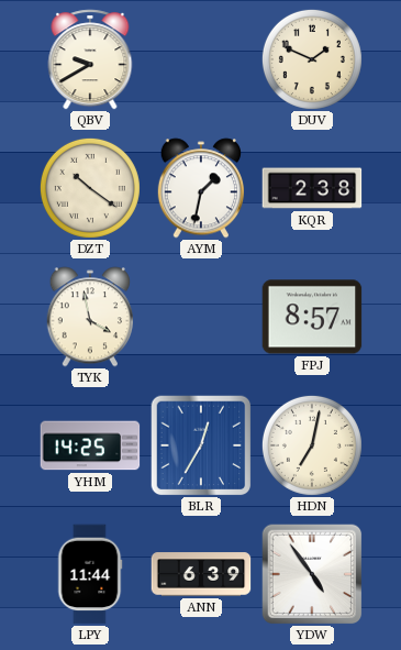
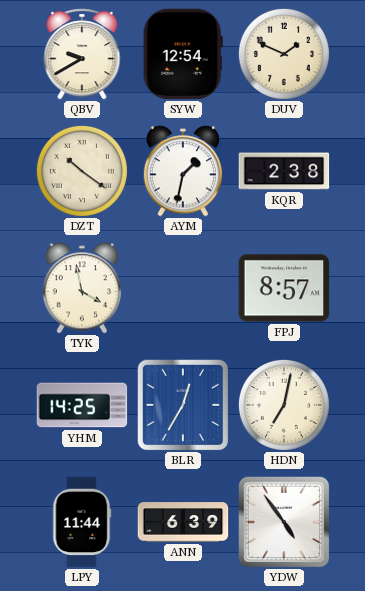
SYW: none -> 12:54
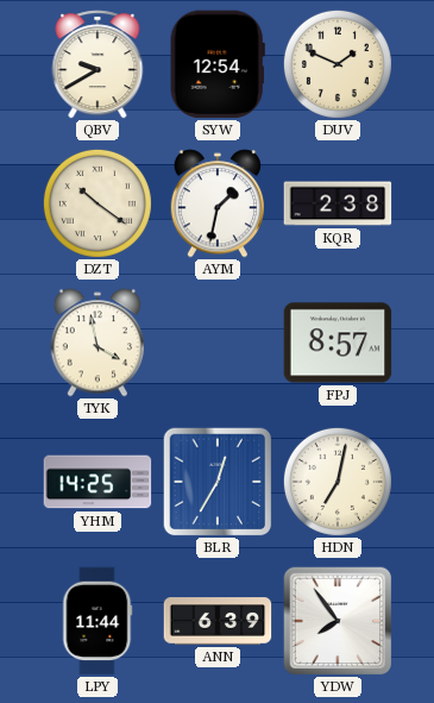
YDW: 4:54 -> 7:54
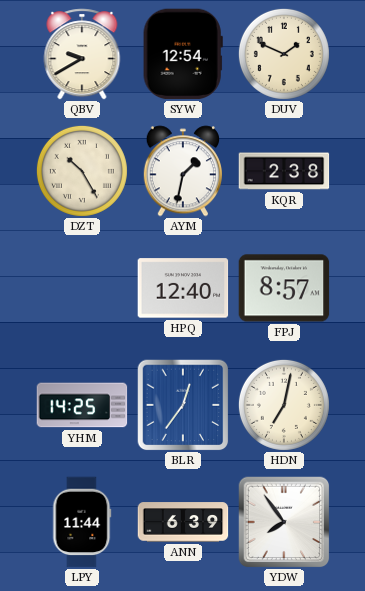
DZT: 10:21 -> 10:25
TYK: 3:58 -> none
HPQ: none -> 12:40
BLR: 12:35 -> 12:36
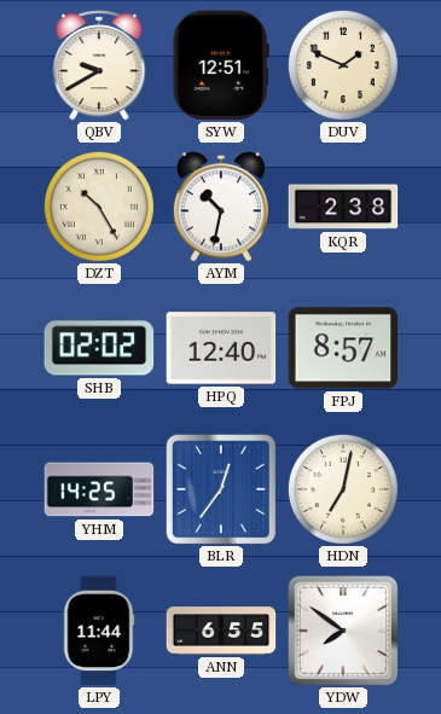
SYW: 12:54 -> 12:51
AYM: 1:32 -> 10:32
SHB: none -> 02:02
ANN: 6:39 -> 6:55
YDW: 7:54 -> 7:51
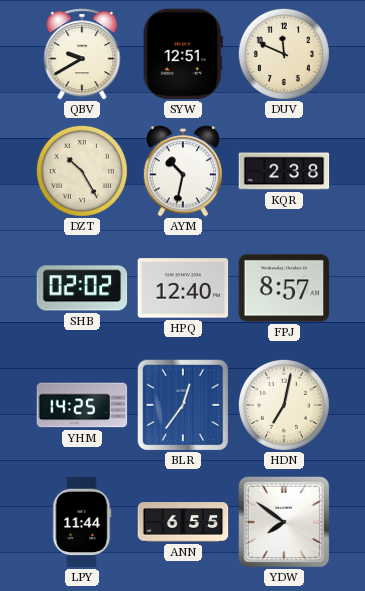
DUV: 1:49 -> 11:49
